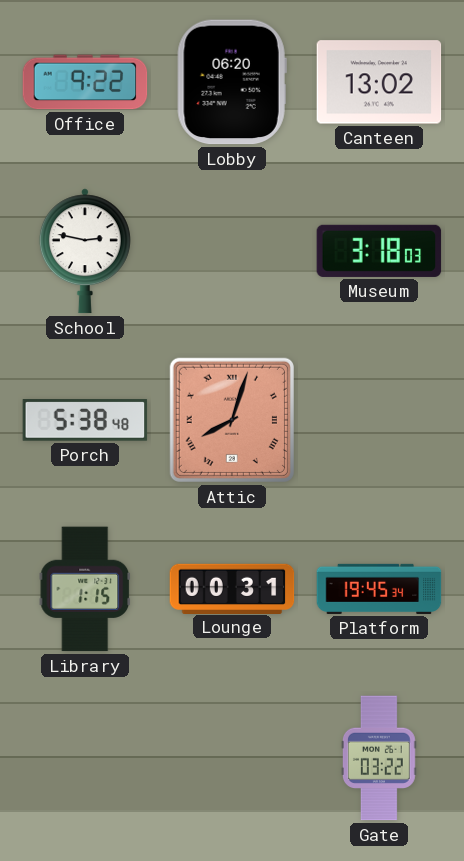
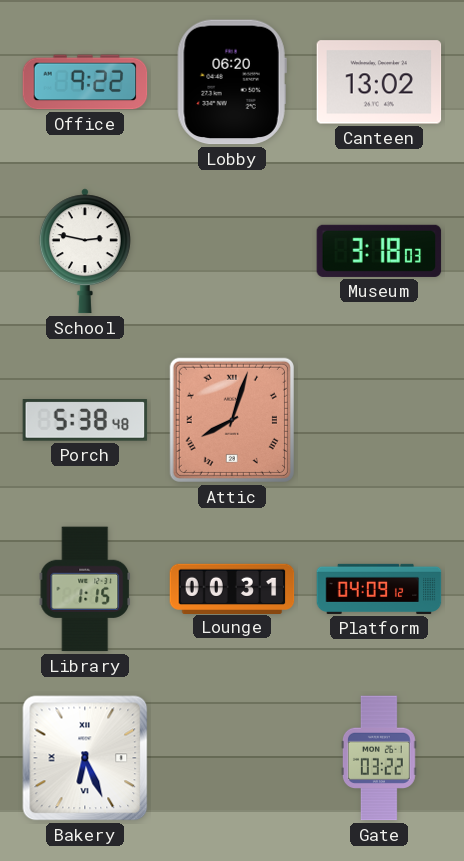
Platform: 19:45 -> 04:09
Bakery: none -> 6:26
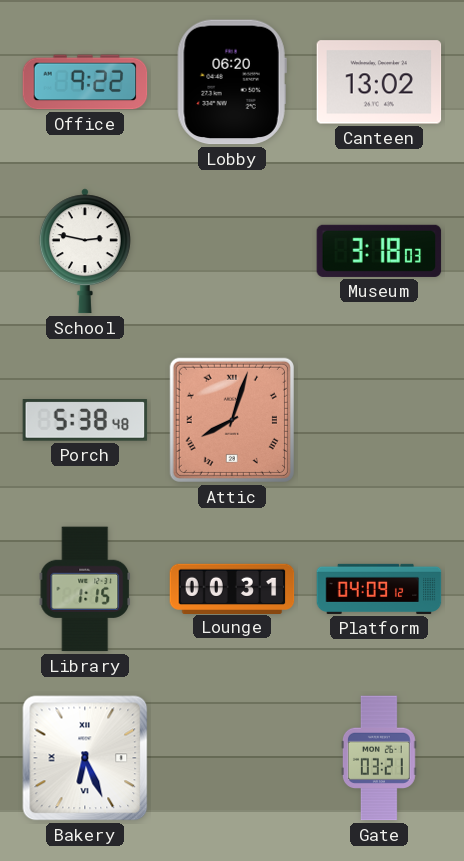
Gate: 03:22 -> 03:21
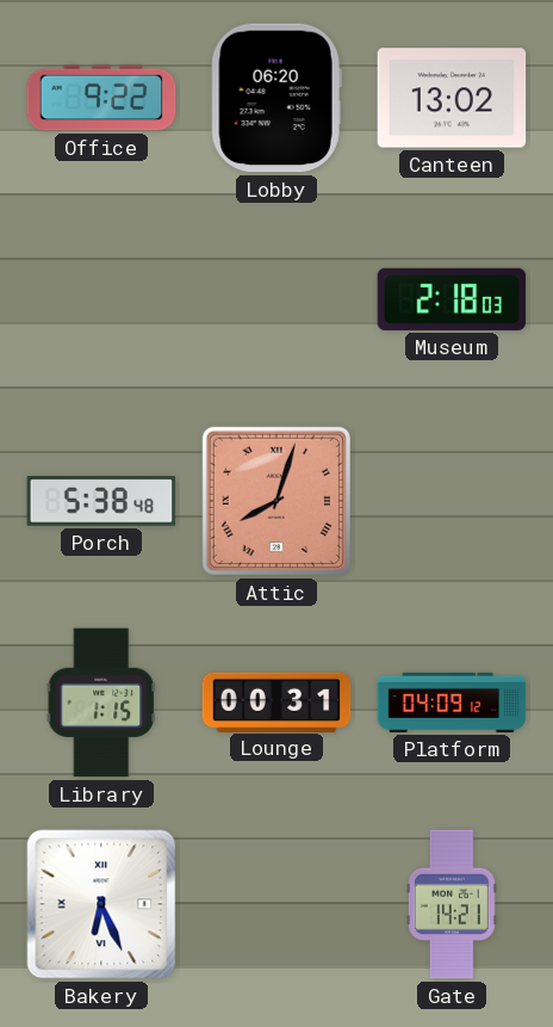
School: 2:47 -> none
Museum: 3:18 -> 2:18
Gate: 03:21 -> 14:21
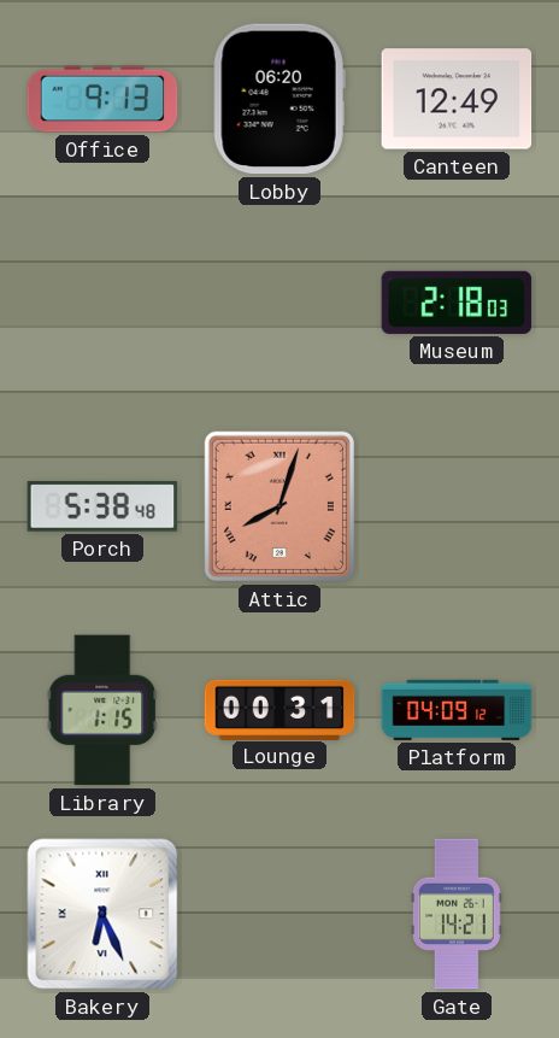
Office: 9:22 -> 9:13
Canteen: 13:02 -> 12:49
